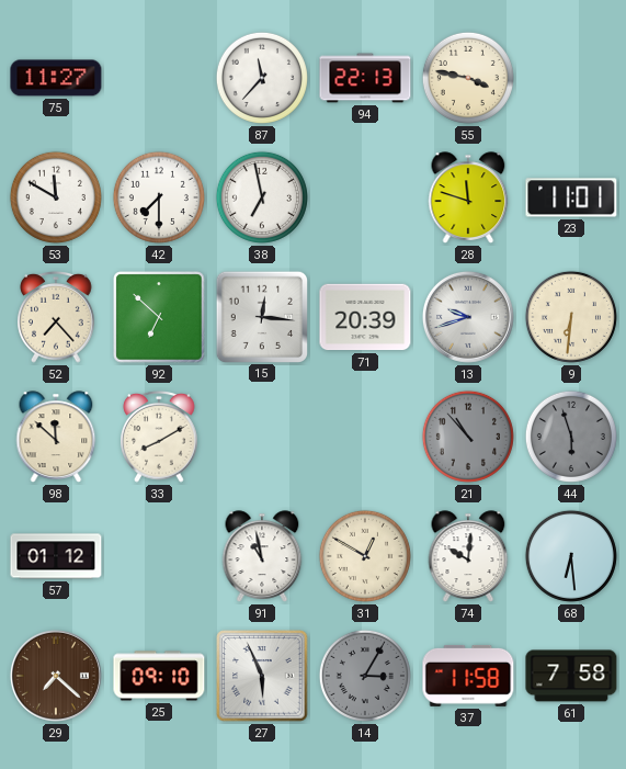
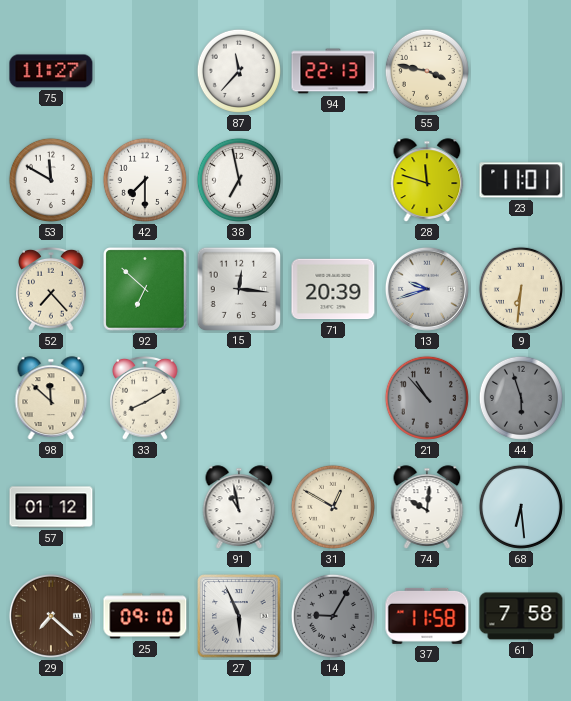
14: 3:05 -> 9:05
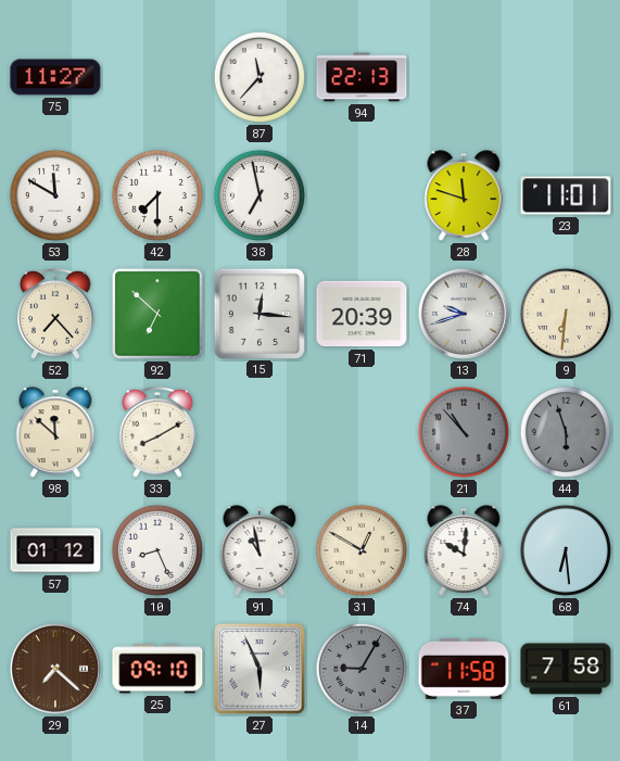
55: 3:47 -> none
10: none -> 8:26
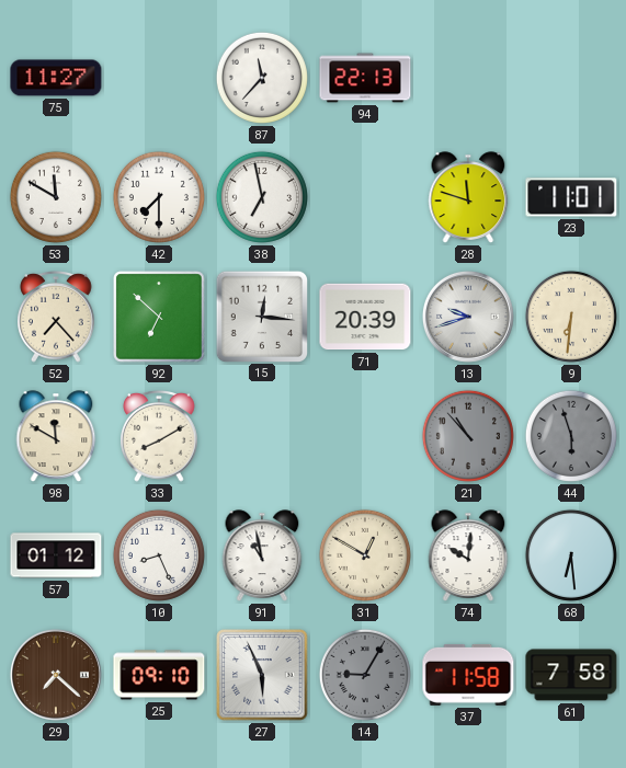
98: 11:52 -> 11:50
